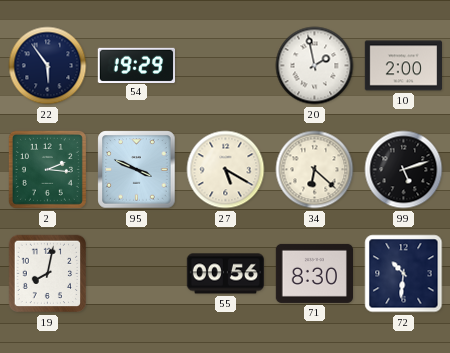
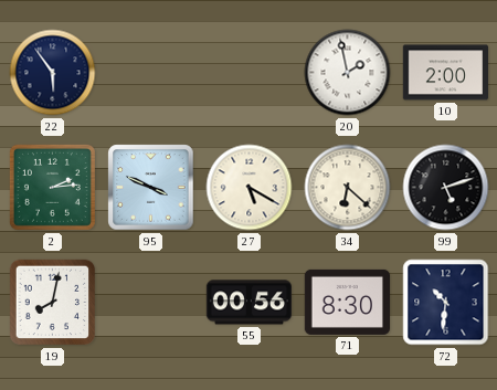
54: 19:29 -> none
2: 2:16 -> 2:14
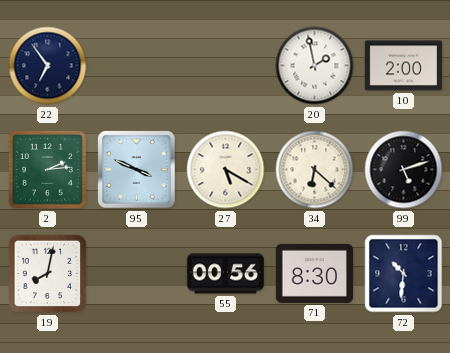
22: 5:54 -> 6:54
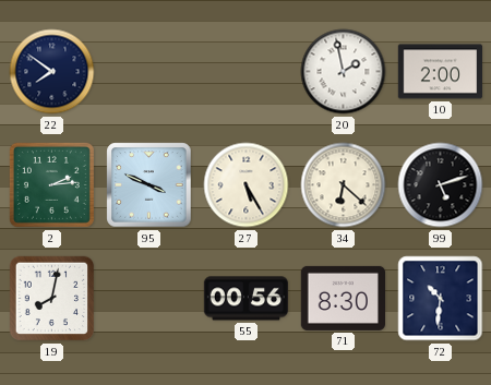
22: 6:54 -> 7:51
27: 5:20 -> 5:25
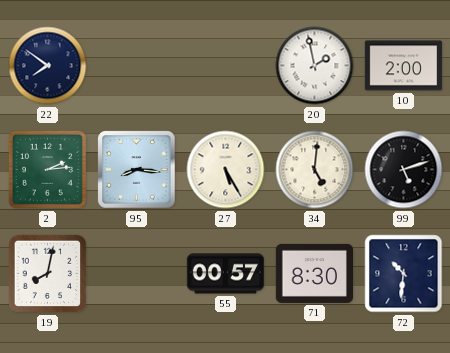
95: 3:49 -> 8:16
34: 6:22 -> 5:01
55: 00:56 -> 00:57
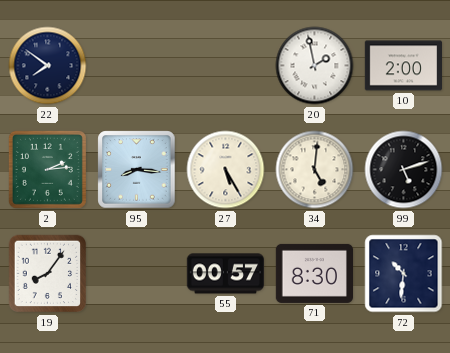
19: 8:02 -> 8:06
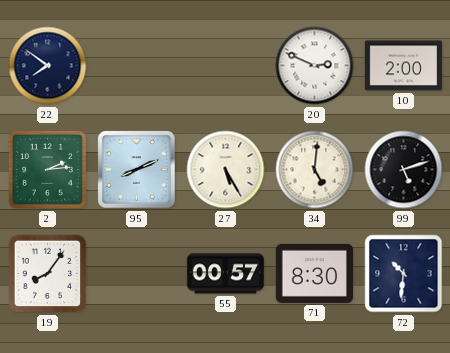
20: 1:58 -> 2:49
95: 8:16 -> 8:11
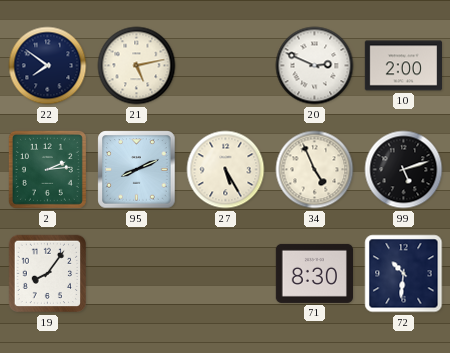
21: none -> 5:13
34: 5:01 -> 4:56
55: 00:57 -> none
